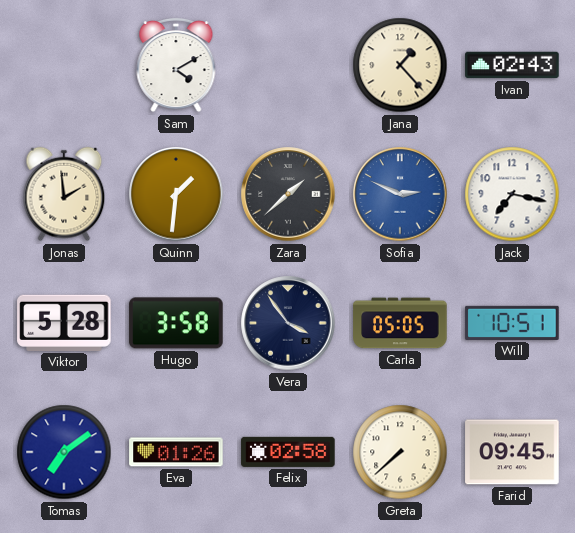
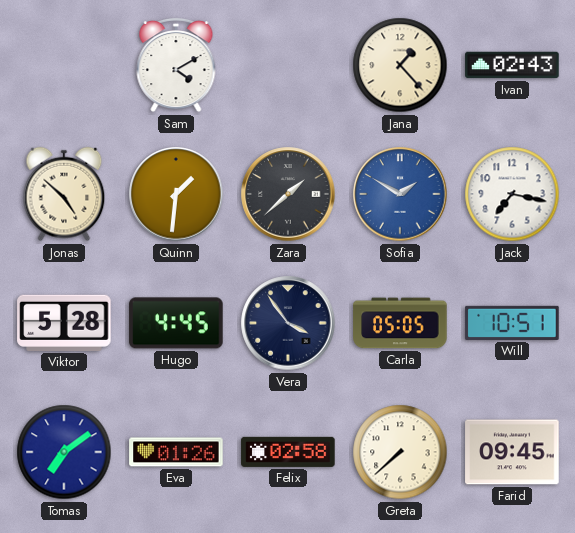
Jonas: 1:59 -> 4:52
Sofia: 2:49 -> 1:50
Hugo: 3:58 -> 4:45
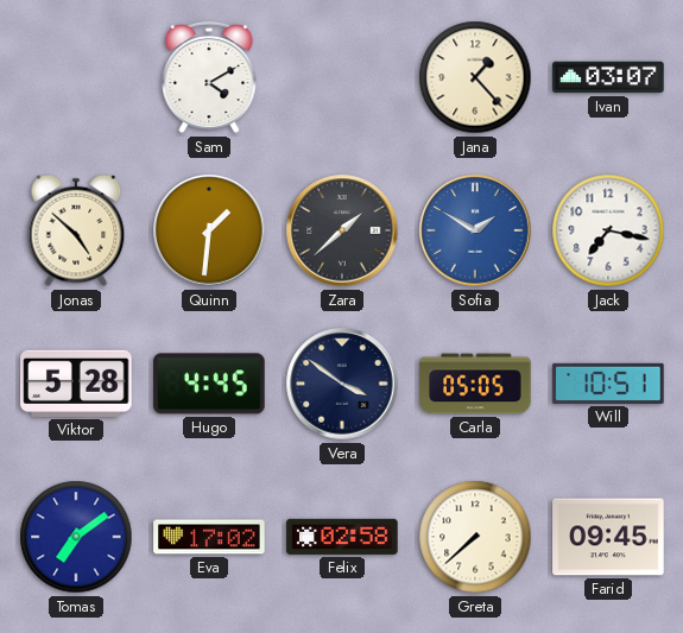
Ivan: 02:43 -> 03:07
Vera: 3:54 -> 3:51
Eva: 01:26 -> 17:02
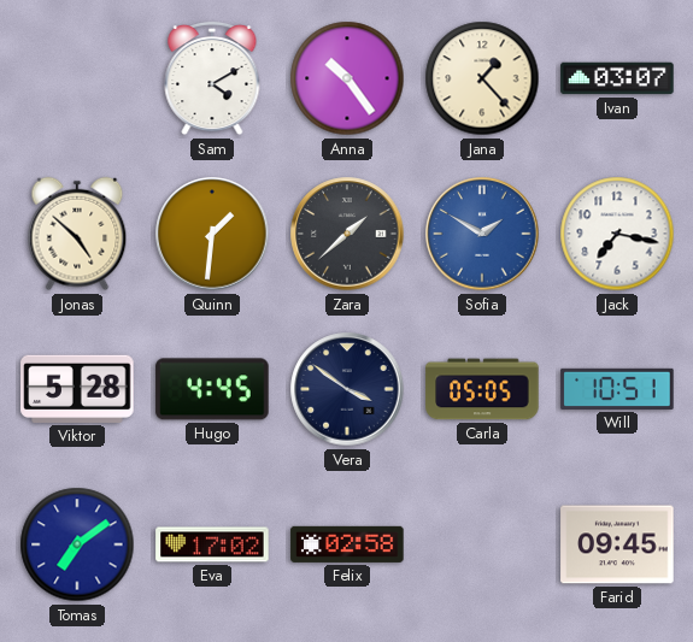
Anna: none -> 10:24
Greta: 7:38 -> none
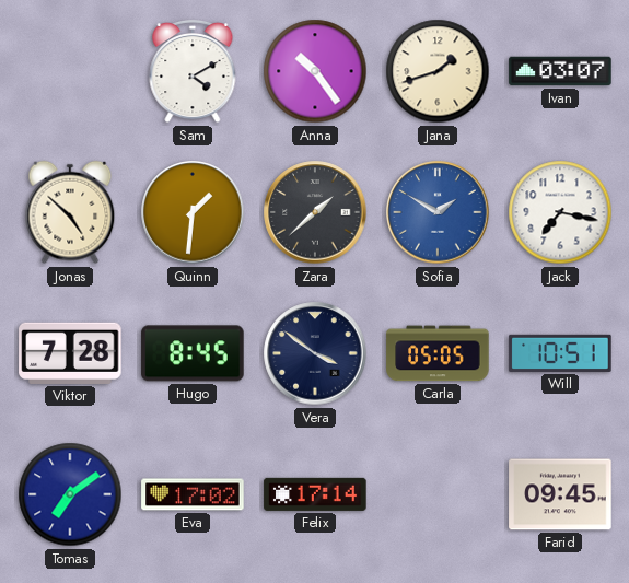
Jana: 1:23 -> 1:42
Viktor: 5:28 -> 7:28
Hugo: 4:45 -> 8:45
Felix: 02:58 -> 17:14
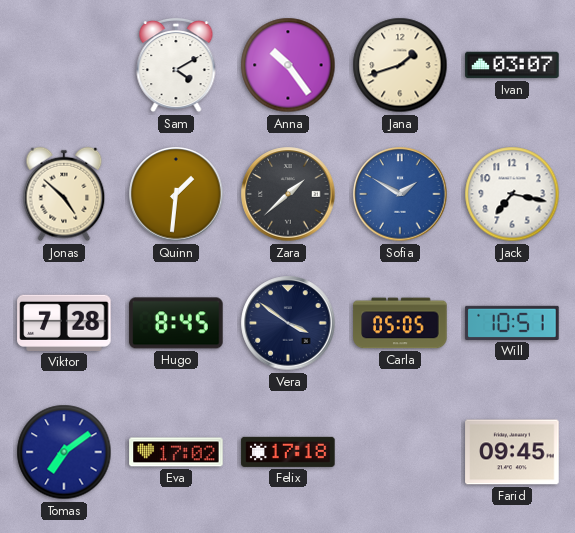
Felix: 17:14 -> 17:18
